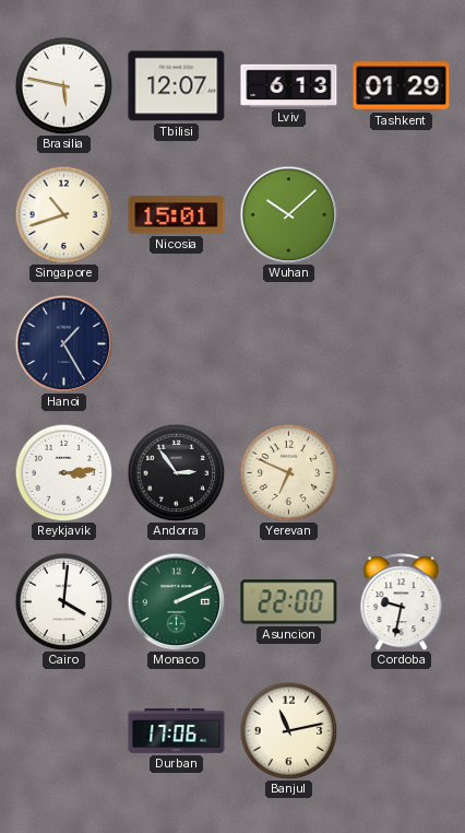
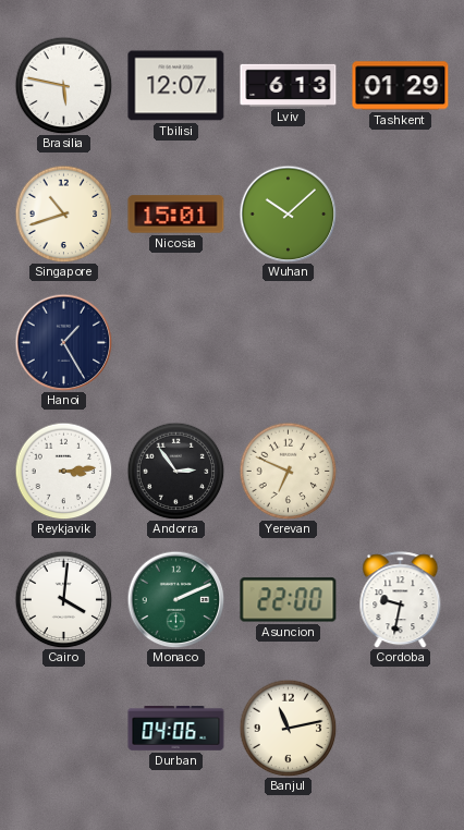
Durban: 17:06 -> 04:06
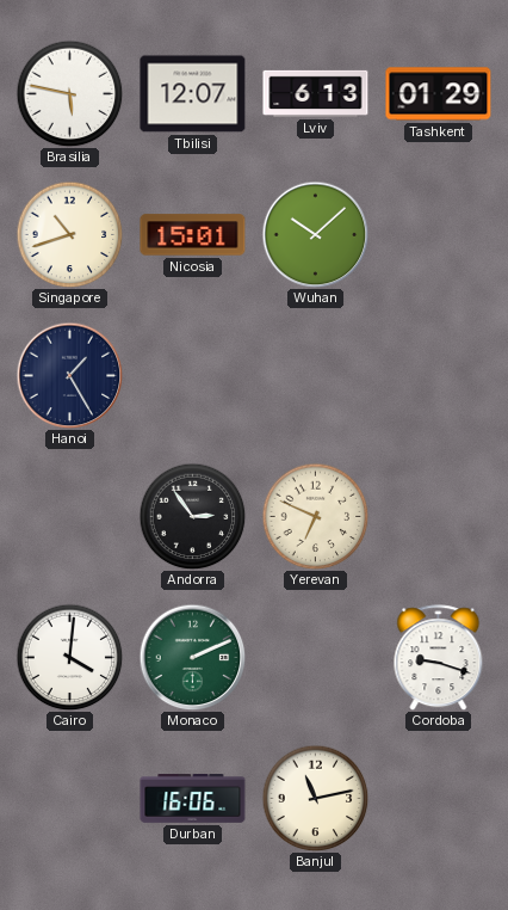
Reykjavik: 3:14 -> none
Asuncion: 22:00 -> none
Cordoba: 9:32 -> 9:18
Durban: 04:06 -> 16:06
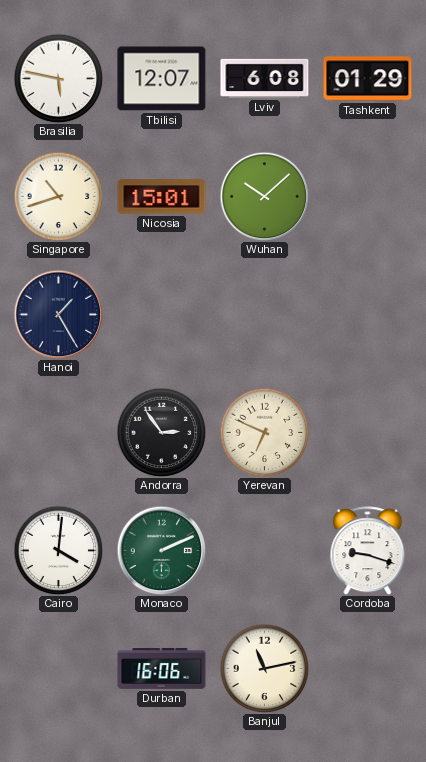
Lviv: 6:13 -> 6:08
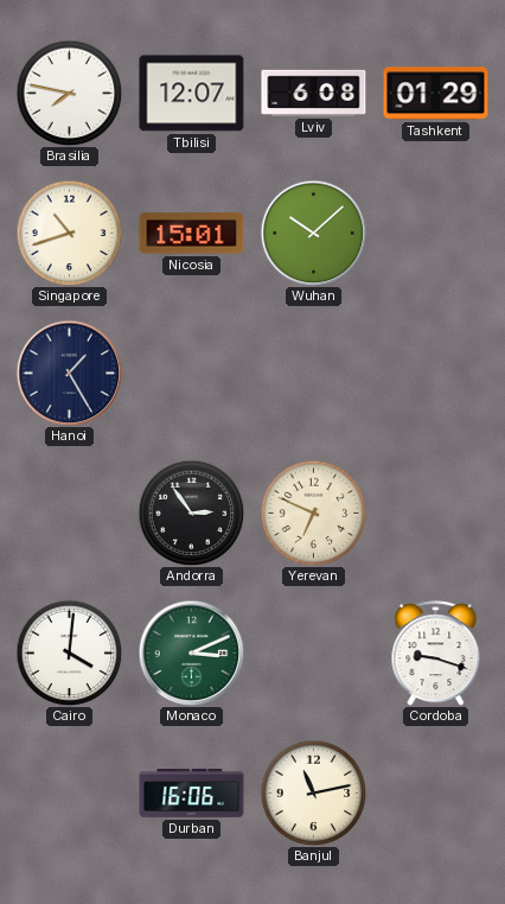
Brasilia: 5:47 -> 7:47
Monaco: 2:11 -> 3:11
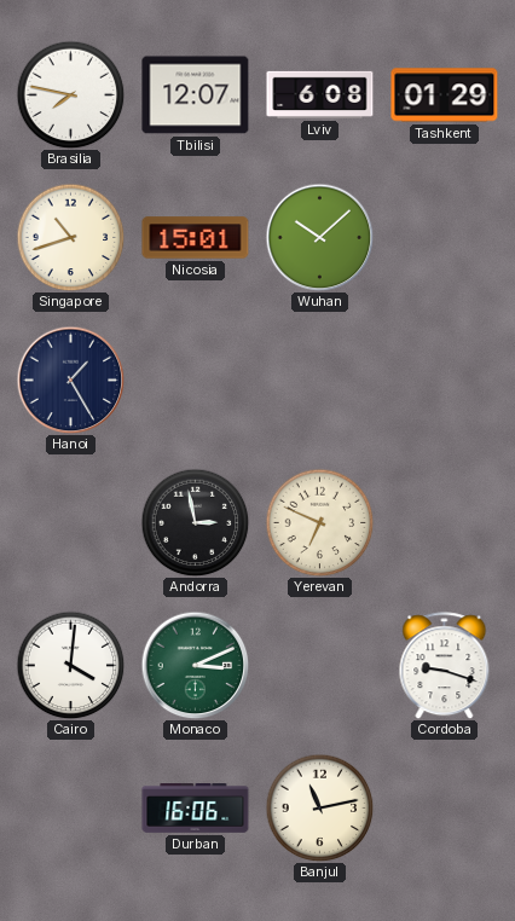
Andorra: 2:54 -> 2:58
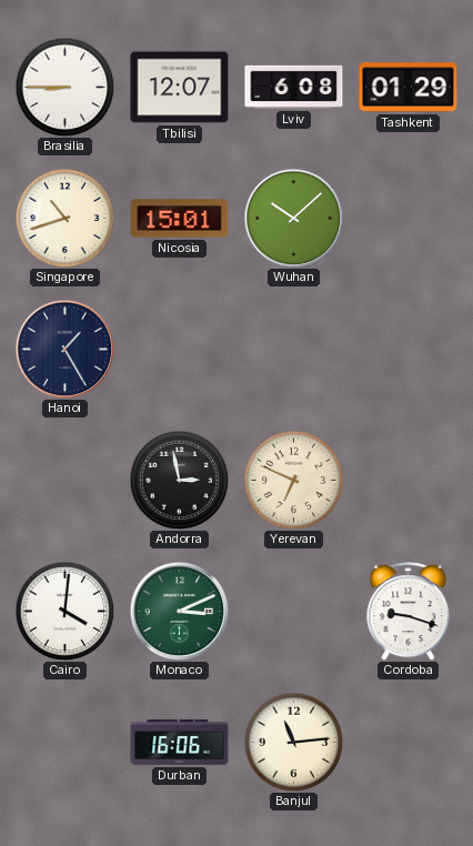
Brasilia: 7:47 -> 8:45
Banjul: 11:13 -> 11:14
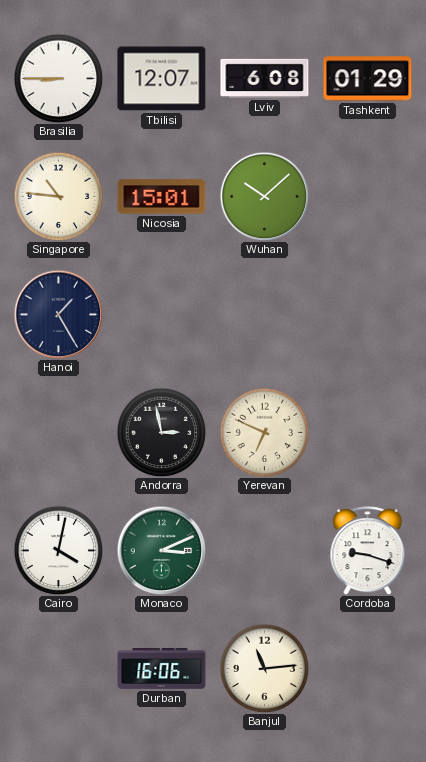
Singapore: 10:42 -> 10:46
Cairo: 4:01 -> 4:02
